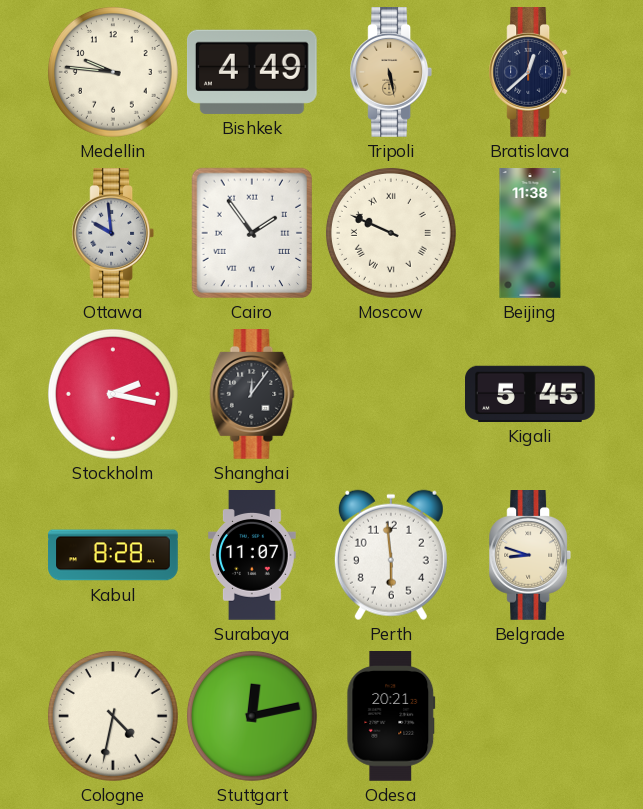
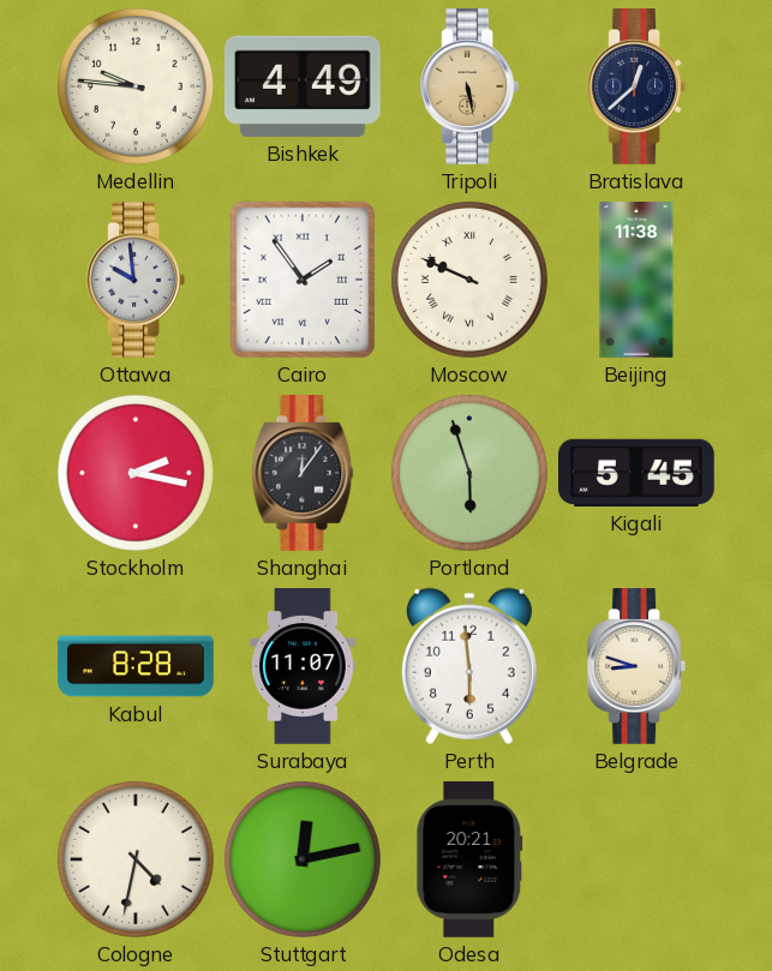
Portland: none -> 5:57
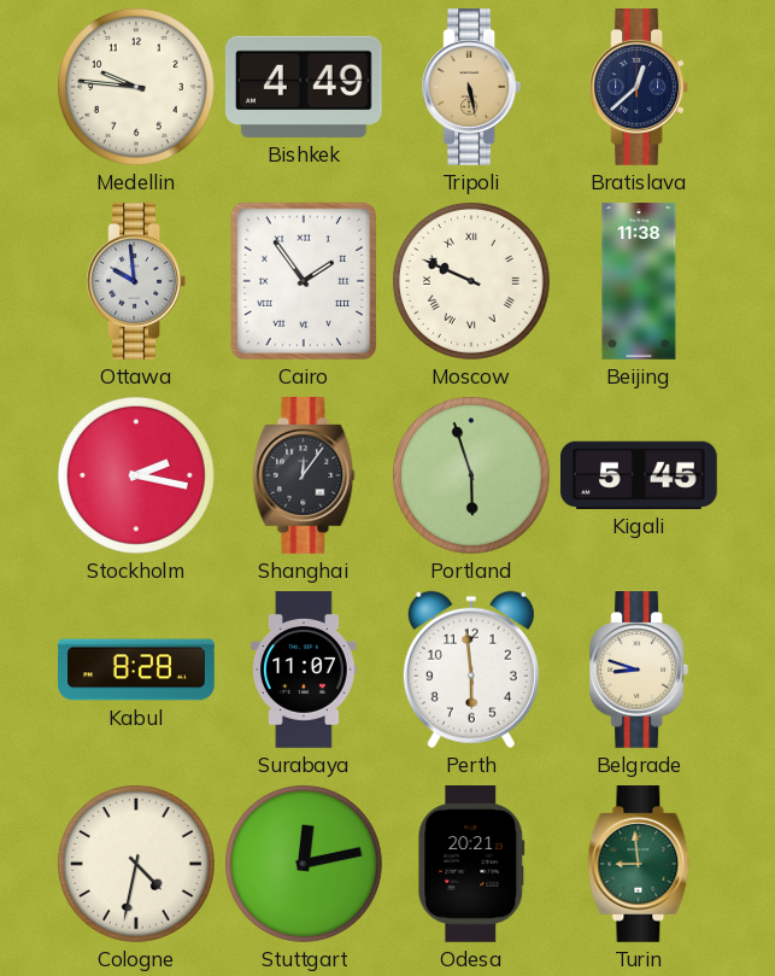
Turin: none -> 8:59
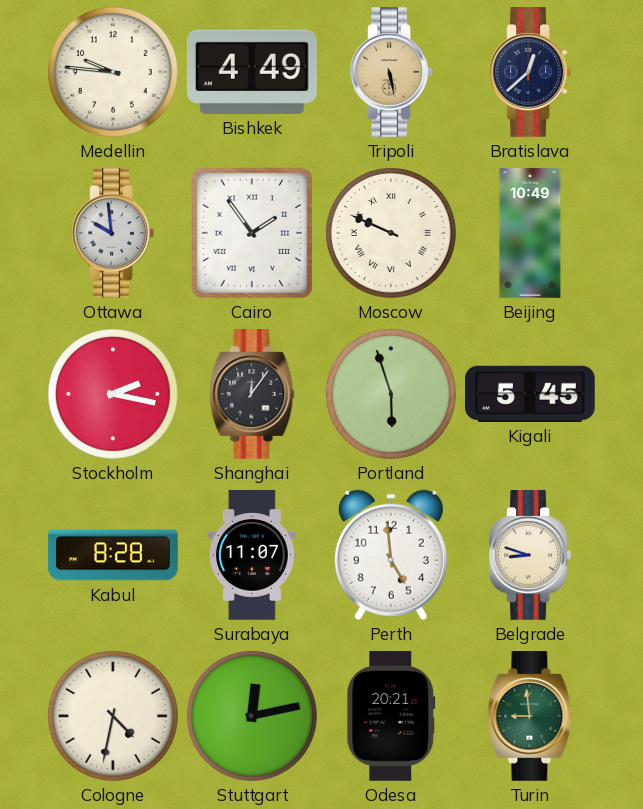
Beijing: 11:38 -> 10:49
Perth: 5:59 -> 4:59
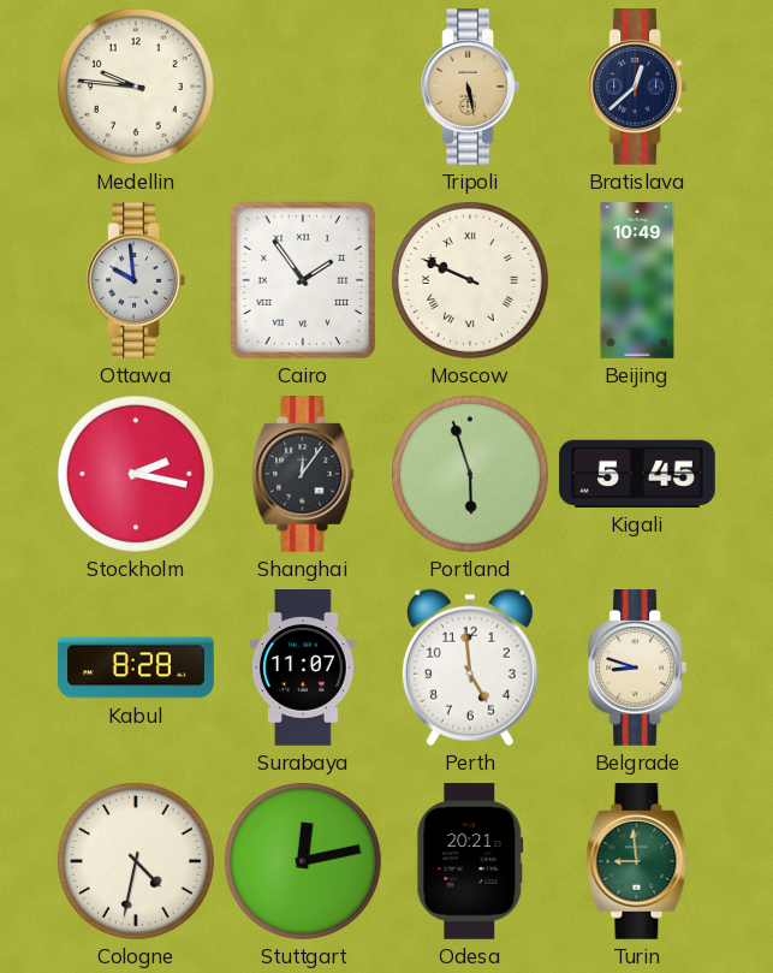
Bishkek: 4:49 -> none
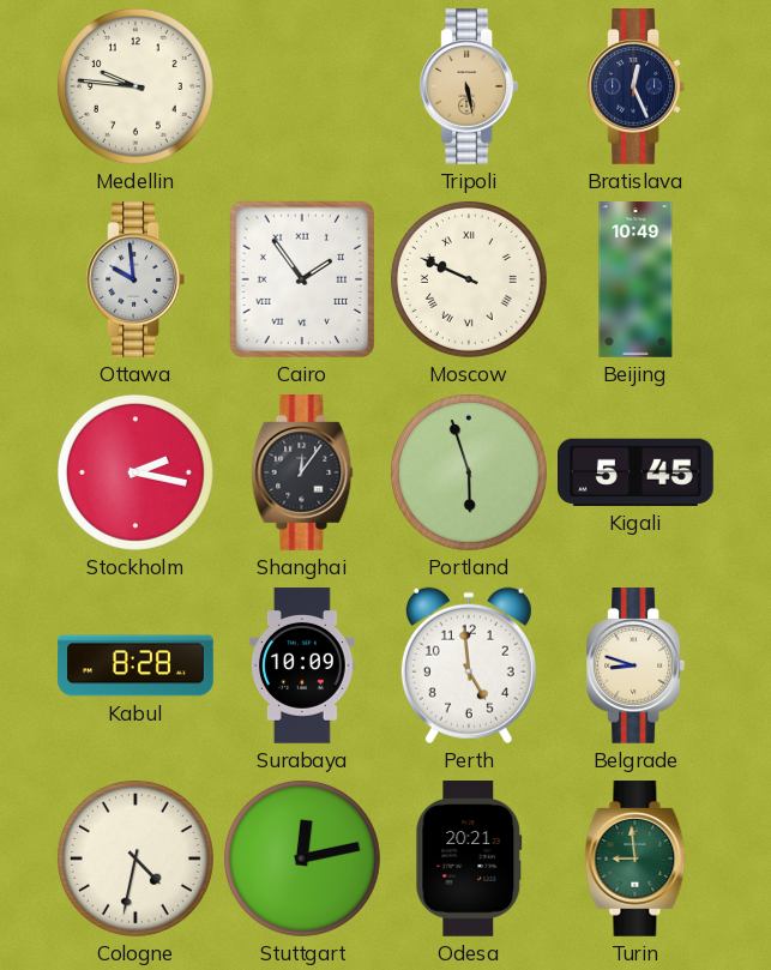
Bratislava: 12:38 -> 12:26
Surabaya: 11:07 -> 10:09
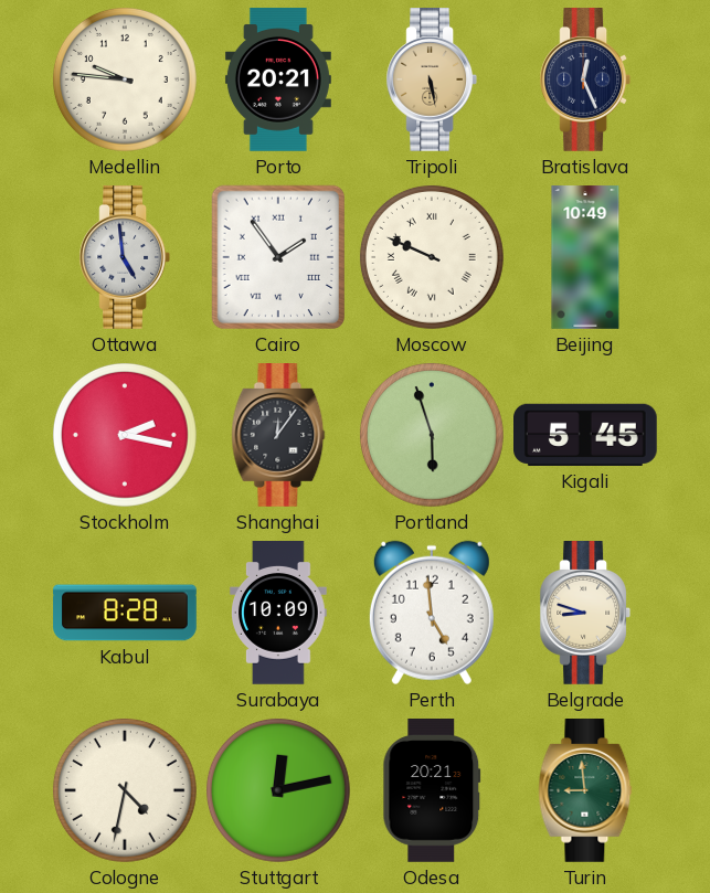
Porto: none -> 20:21
Ottawa: 9:59 -> 4:59
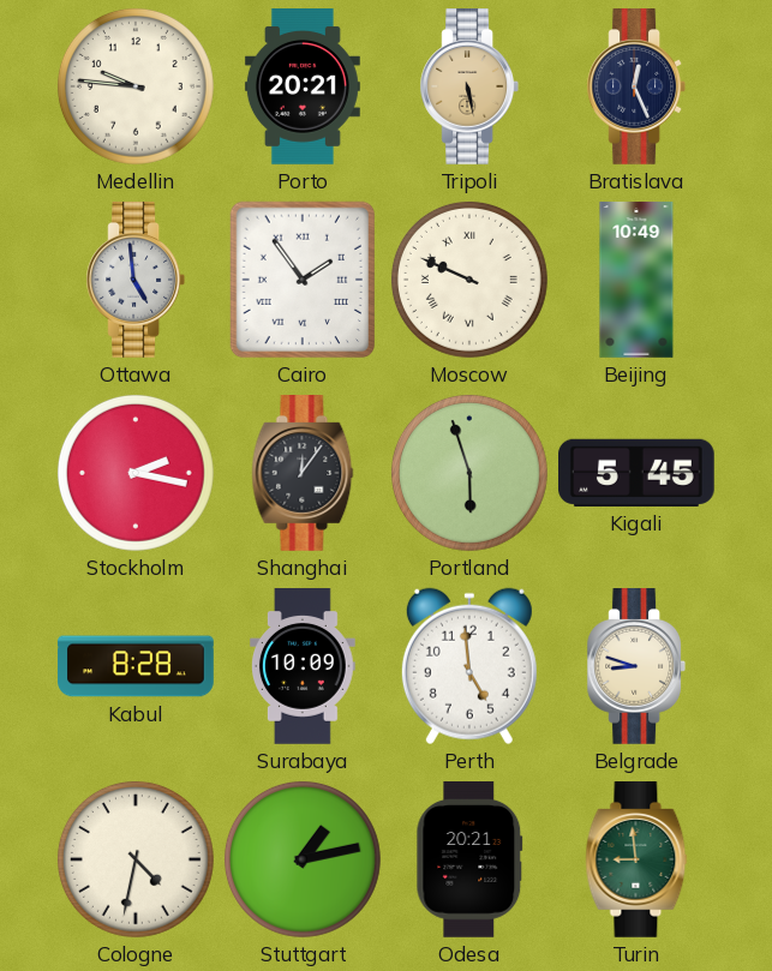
Stuttgart: 12:13 -> 1:13
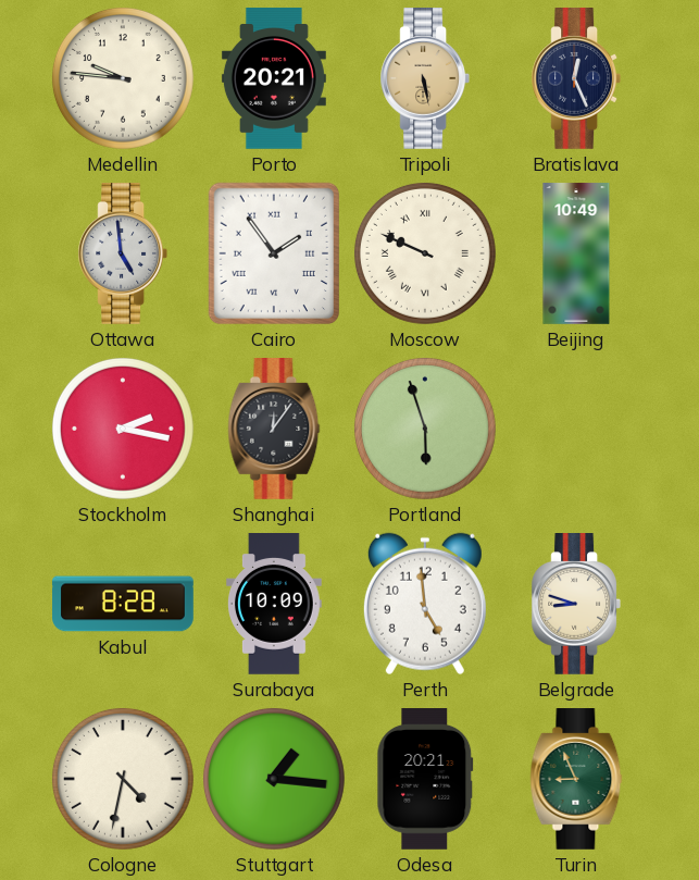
Kigali: 5:45 -> none
Stuttgart: 1:13 -> 1:16
Turin: 8:59 -> 8:56
